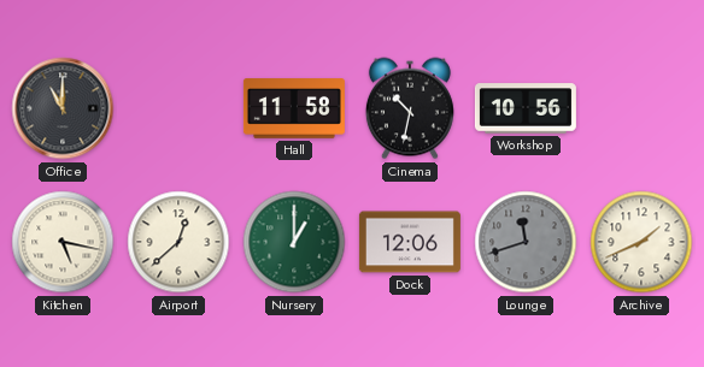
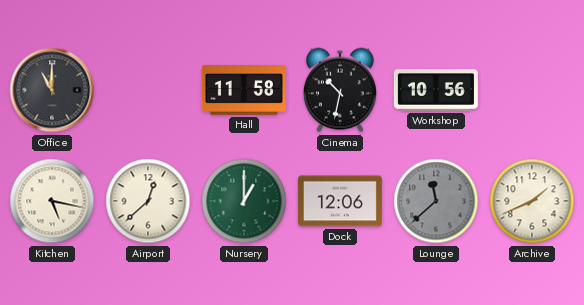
Lounge: 11:42 -> 11:38
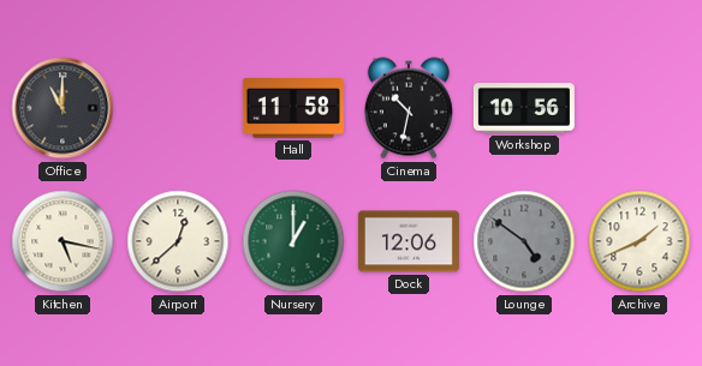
Lounge: 11:38 -> 4:51
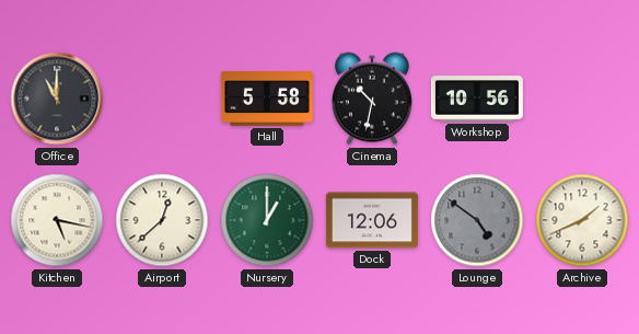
Hall: 11:58 -> 5:58
